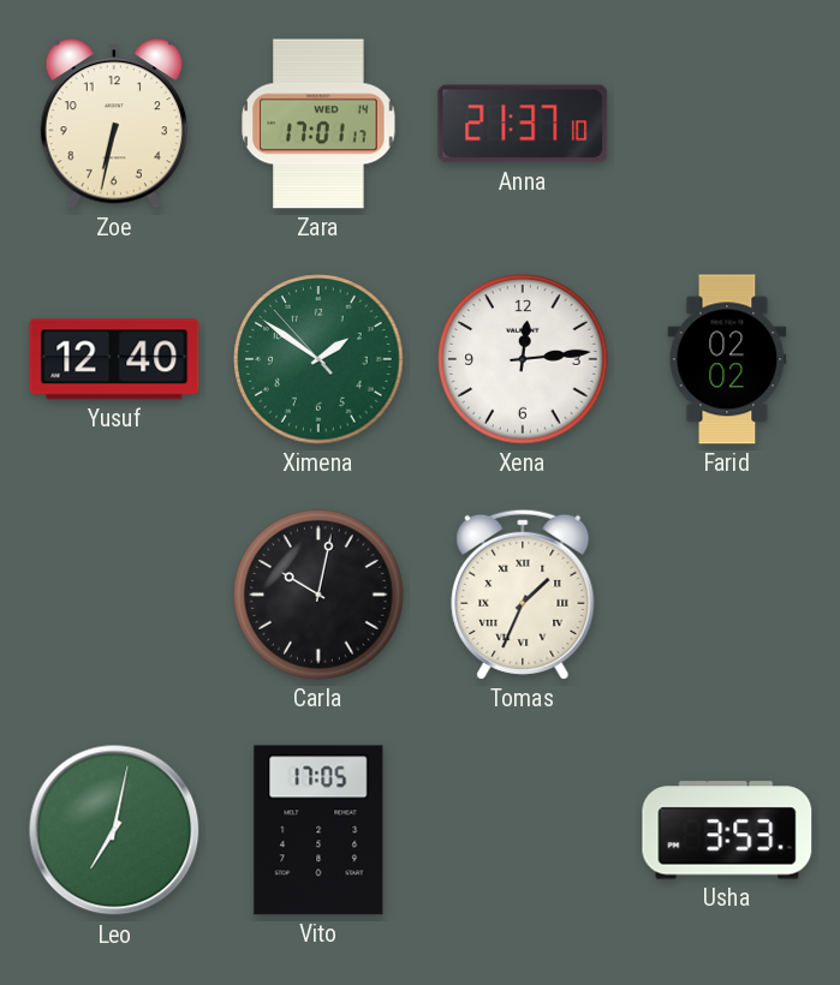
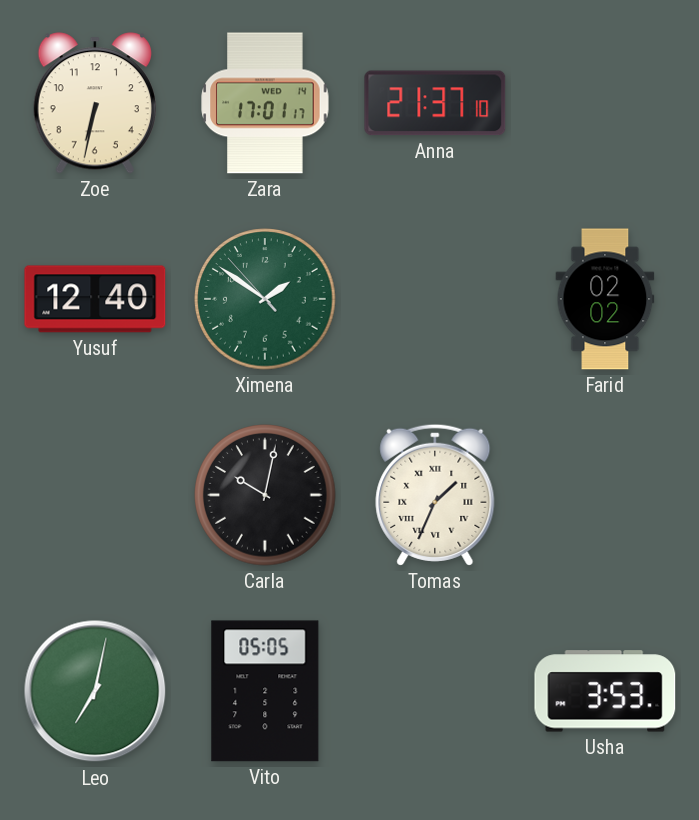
Xena: 12:14 -> none
Vito: 17:05 -> 05:05
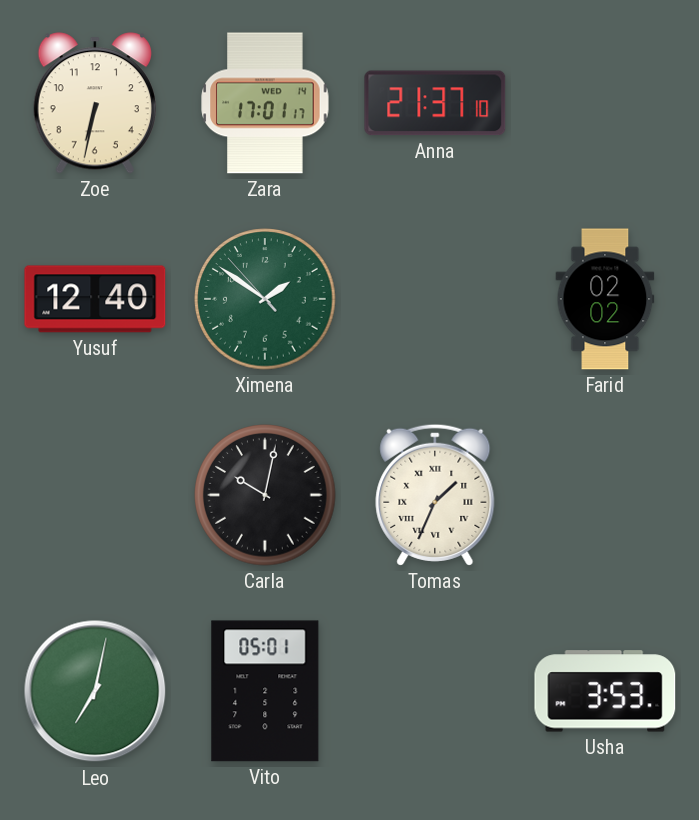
Vito: 05:05 -> 05:01
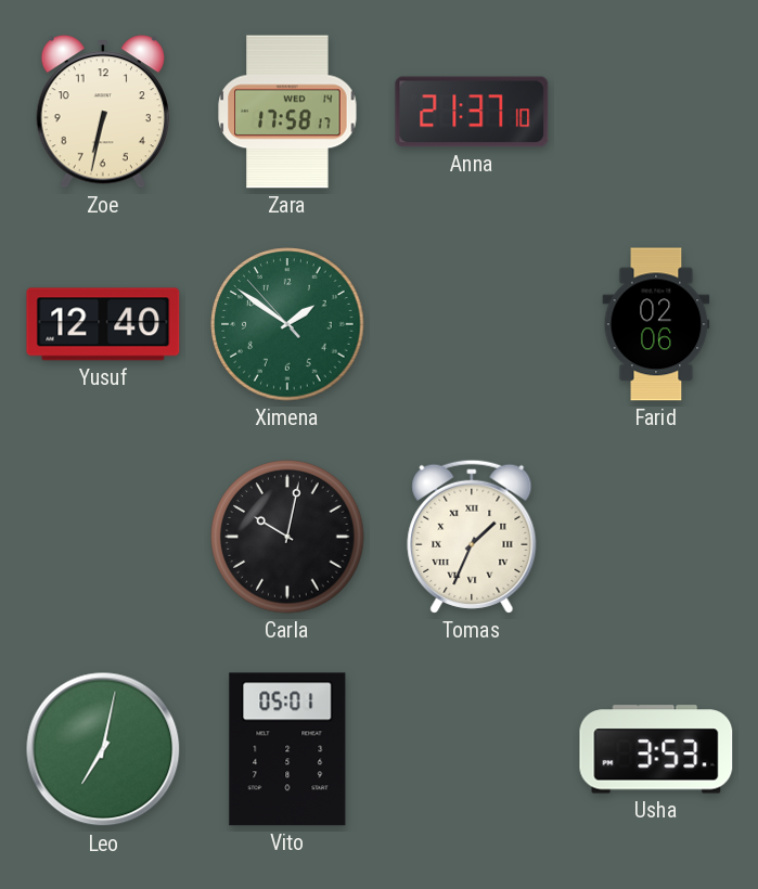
Zara: 17:01 -> 17:58
Farid: 02:02 -> 02:06
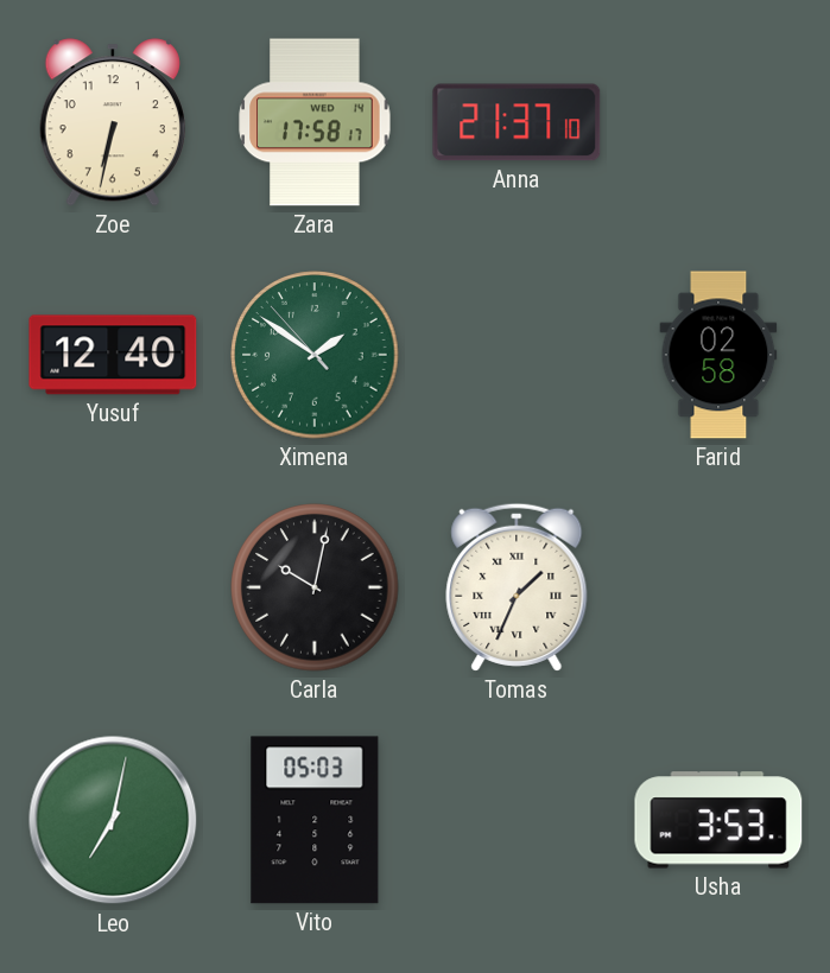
Farid: 02:06 -> 02:58
Vito: 05:01 -> 05:03
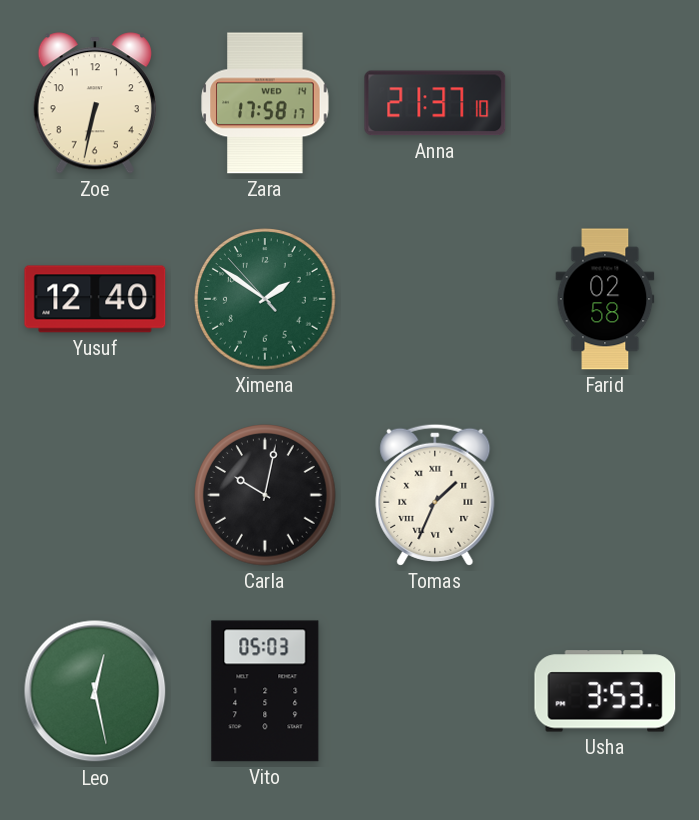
Leo: 7:02 -> 12:28
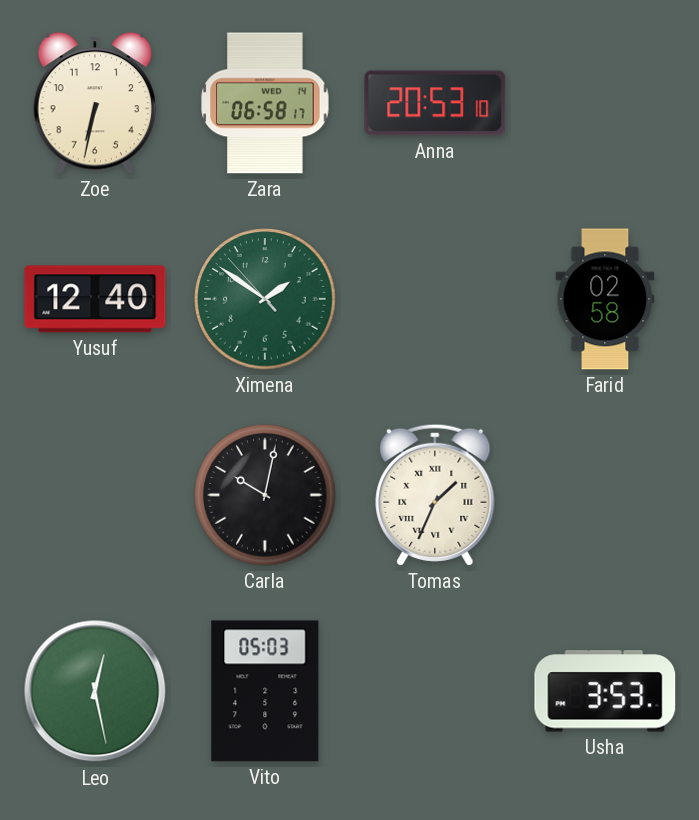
Zara: 17:58 -> 06:58
Anna: 21:37 -> 20:53
